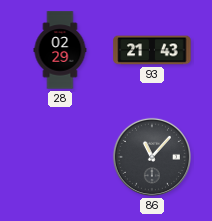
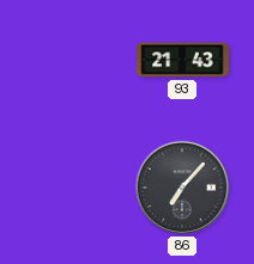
28: 02:29 -> none
86: 11:07 -> 7:07
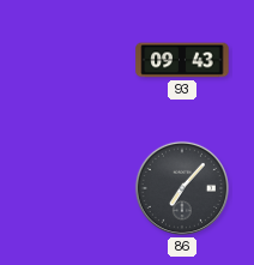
93: 21:43 -> 09:43
